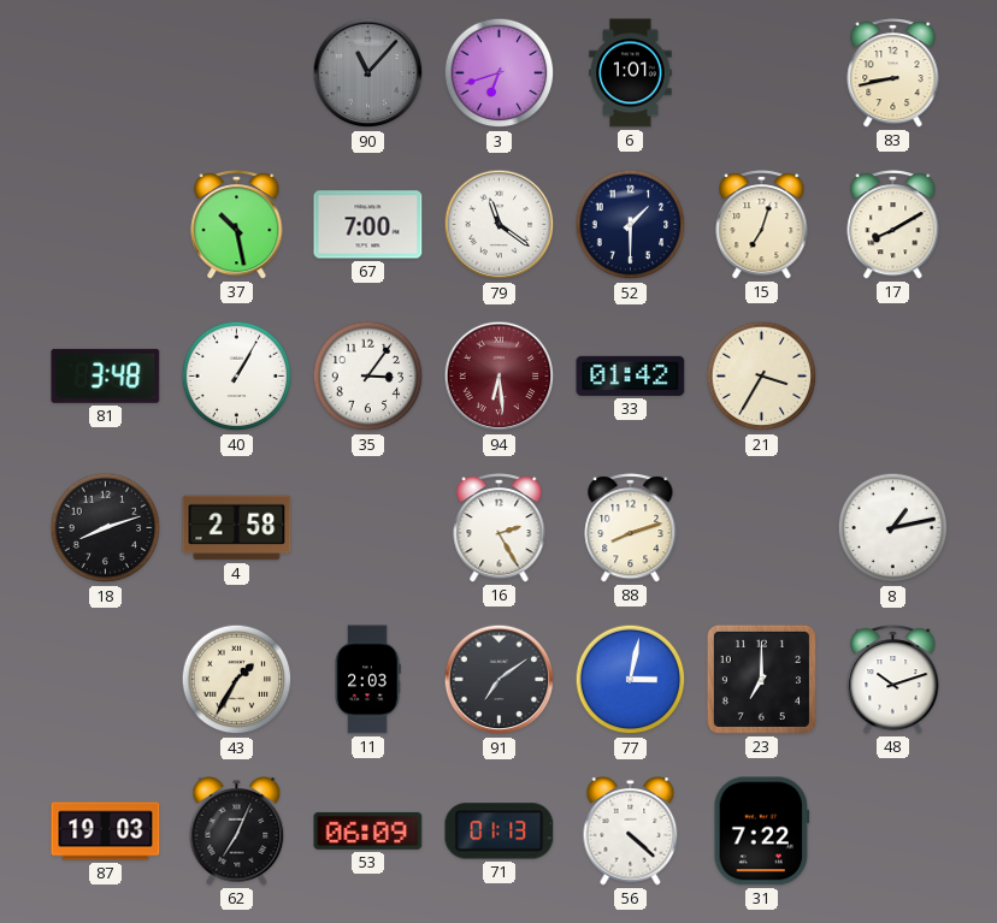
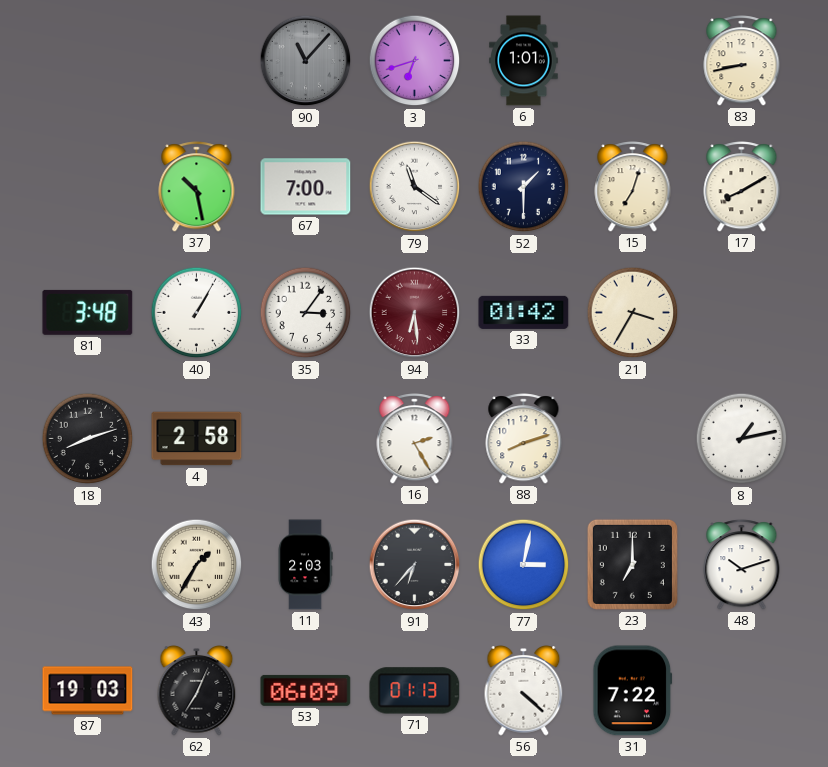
91: 7:09 -> 6:37
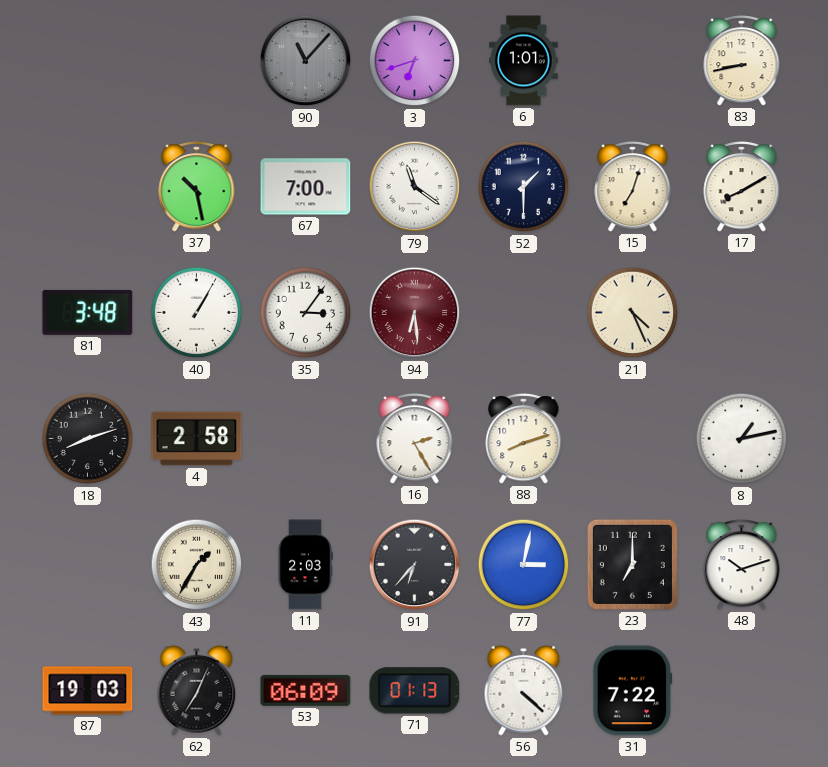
33: 01:42 -> none
21: 3:35 -> 4:26
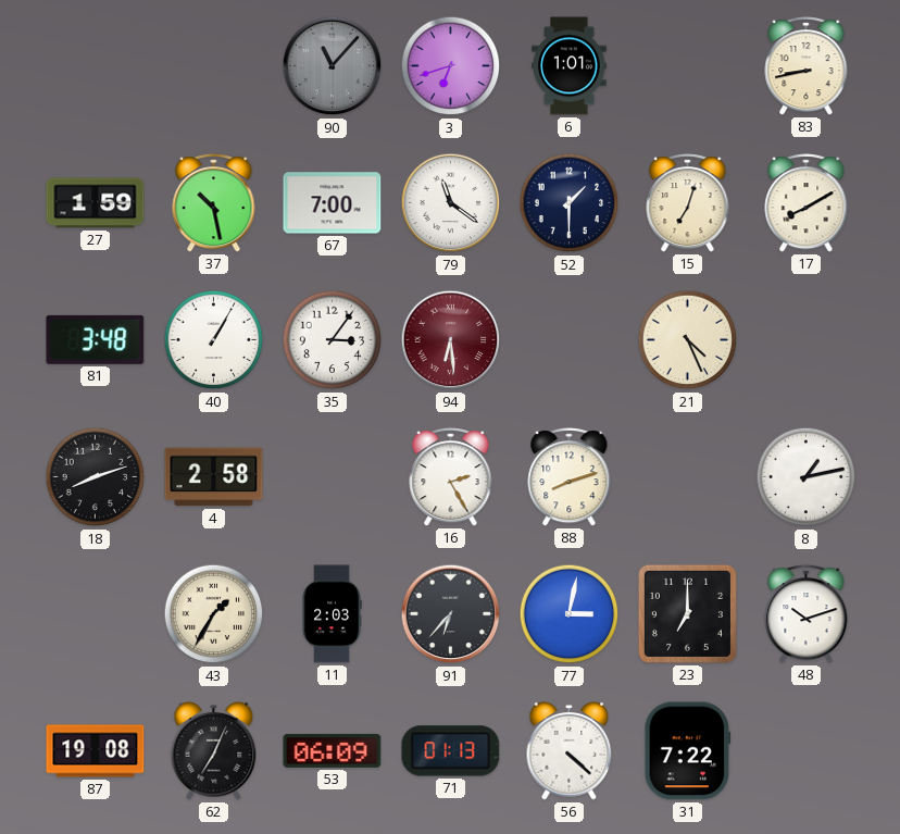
27: none -> 1:59
87: 19:03 -> 19:08
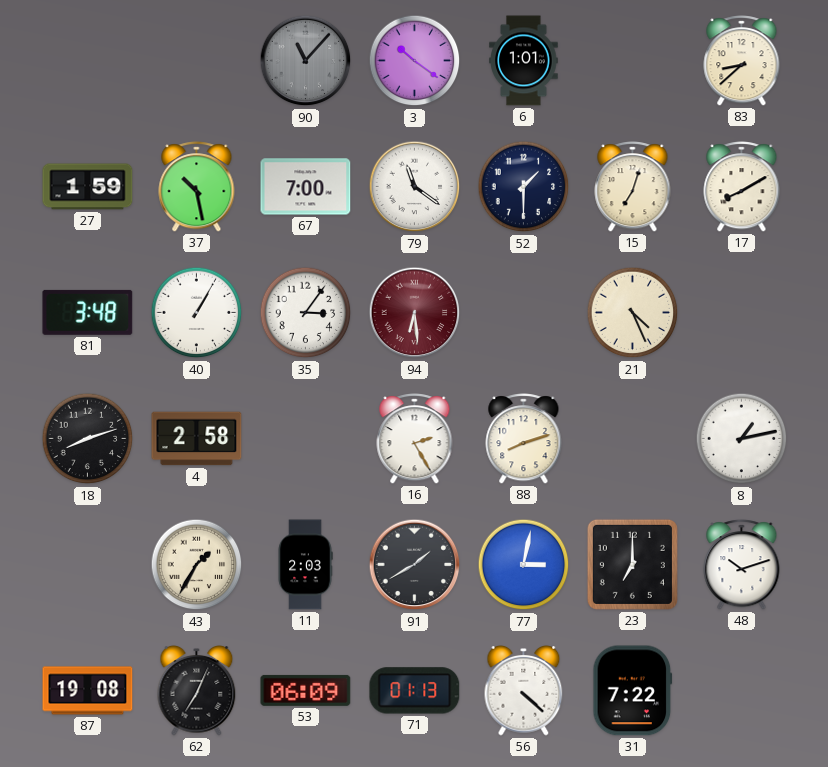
3: 6:42 -> 10:21
83: 8:43 -> 8:38
91: 6:37 -> 1:40
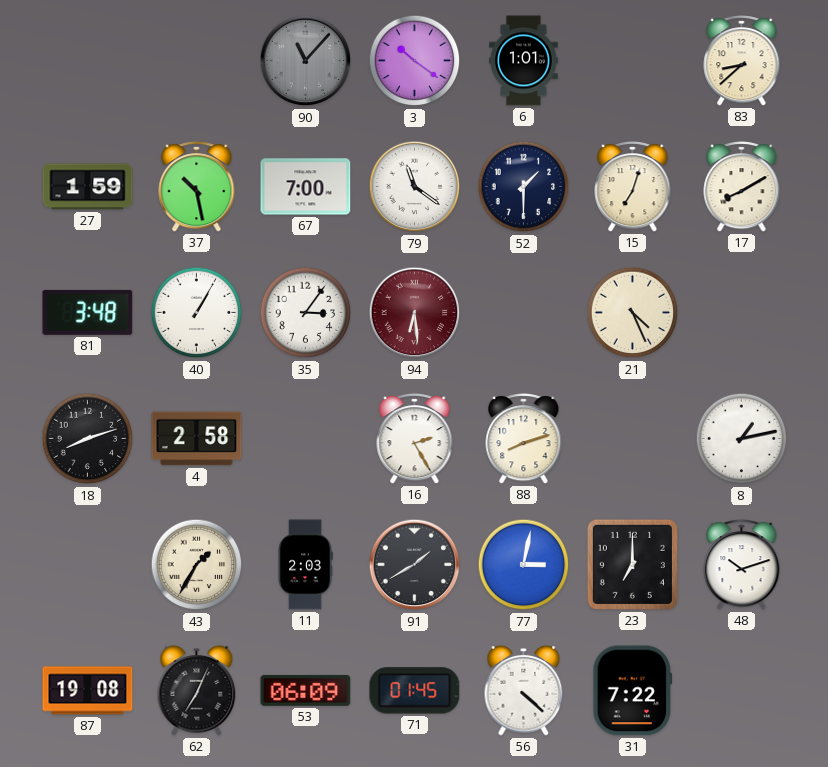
71: 01:13 -> 01:45
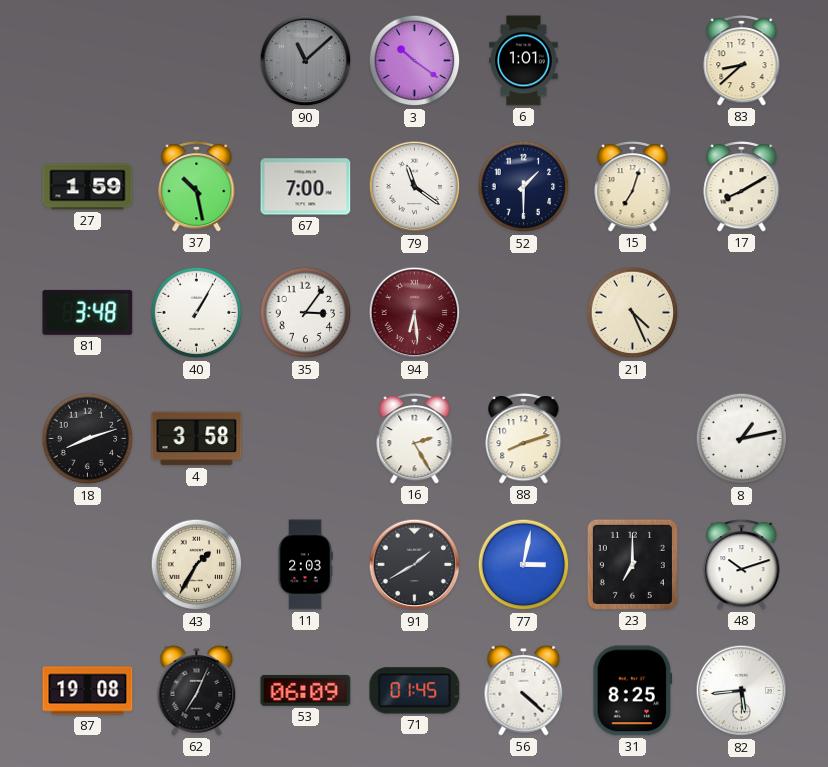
90: 11:07 -> 11:08
4: 2:58 -> 3:58
31: 7:22 -> 8:25
82: none -> 5:44
